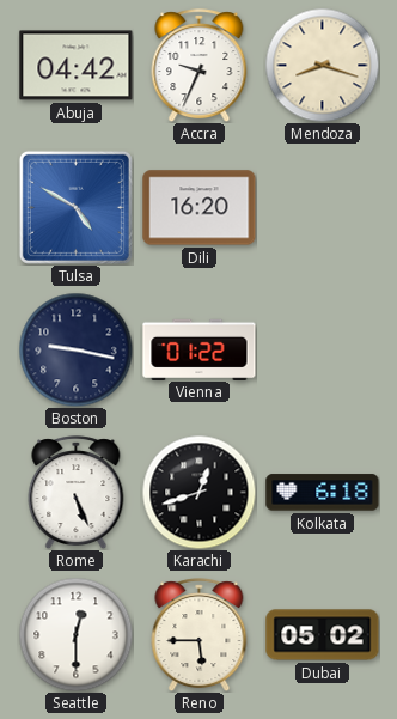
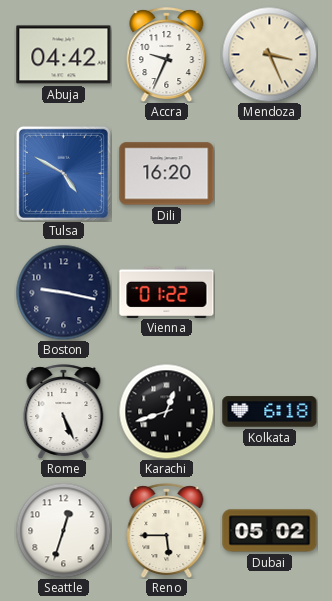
Mendoza: 8:18 -> 3:26
Seattle: 12:30 -> 12:33
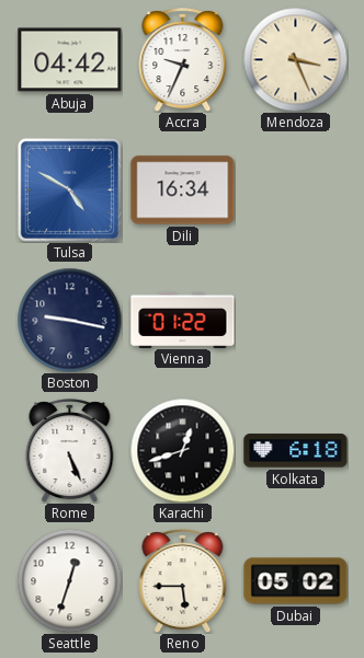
Dili: 16:20 -> 16:34
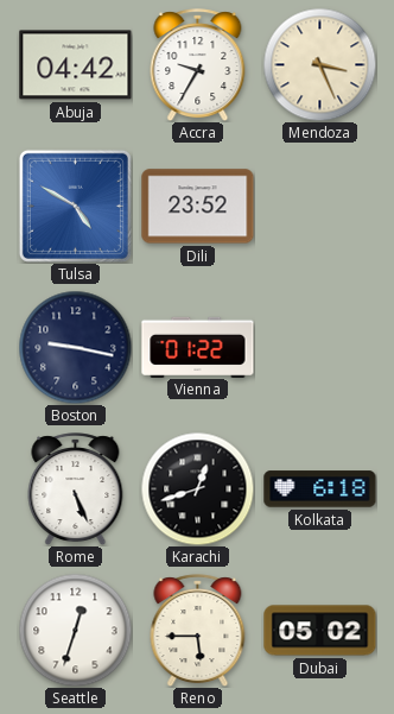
Accra: 9:34 -> 9:35
Dili: 16:34 -> 23:52
